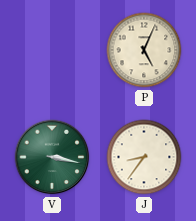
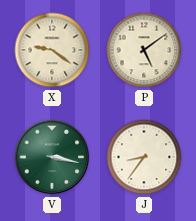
X: none -> 9:21
P: 5:04 -> 5:09
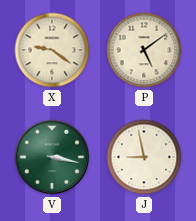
J: 8:36 -> 8:58
